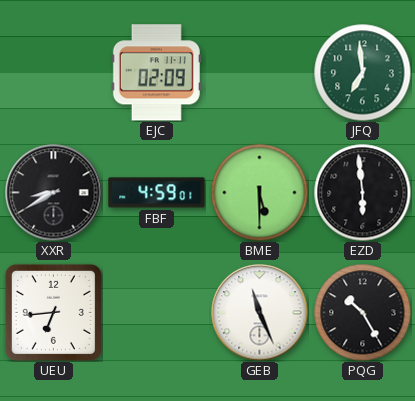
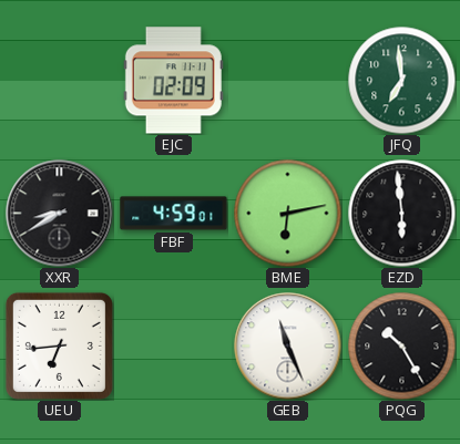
BME: 5:30 -> 6:13
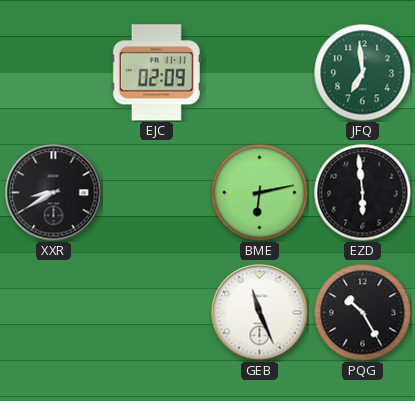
FBF: 4:59 -> none
UEU: 6:44 -> none
